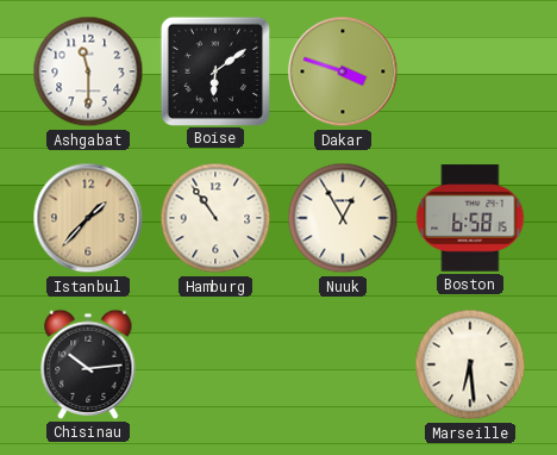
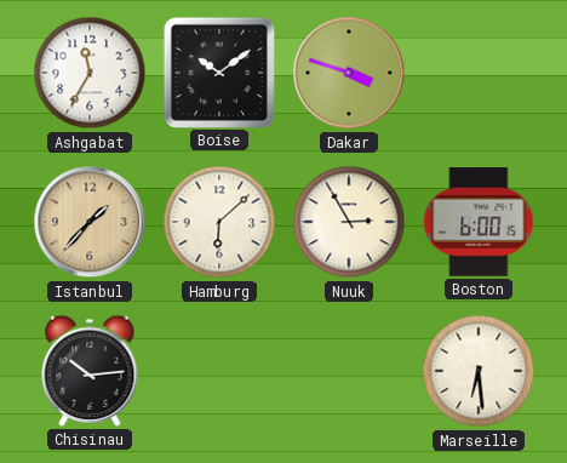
Ashgabat: 11:30 -> 11:35
Boise: 6:09 -> 10:09
Hamburg: 10:54 -> 6:08
Nuuk: 12:55 -> 2:55
Boston: 6:58 -> 6:00
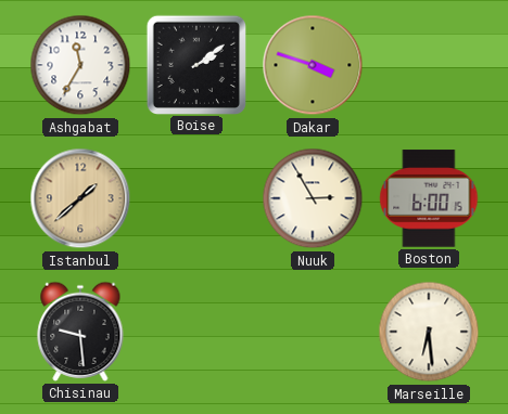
Boise: 10:09 -> 2:09
Istanbul: 1:37 -> 1:38
Hamburg: 6:08 -> none
Chisinau: 10:14 -> 9:29
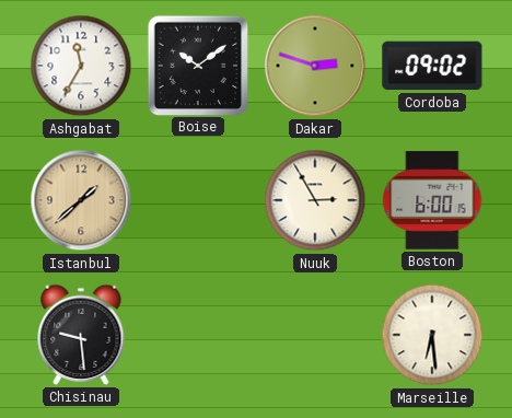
Boise: 2:09 -> 10:09
Dakar: 3:48 -> 2:48
Cordoba: none -> 09:02
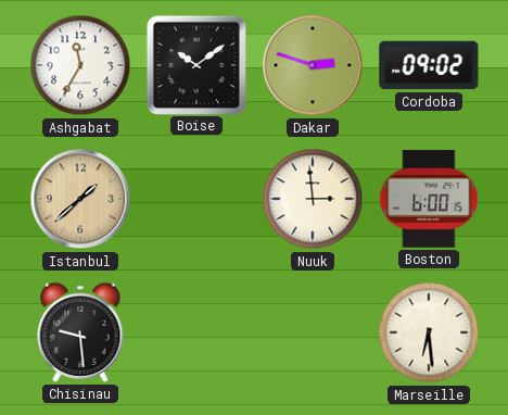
Nuuk: 2:55 -> 2:59
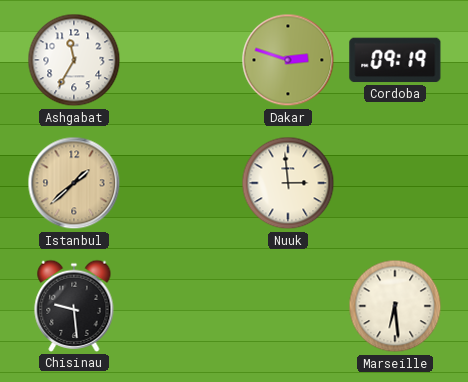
Boise: 10:09 -> none
Cordoba: 09:02 -> 09:19
Boston: 6:00 -> none
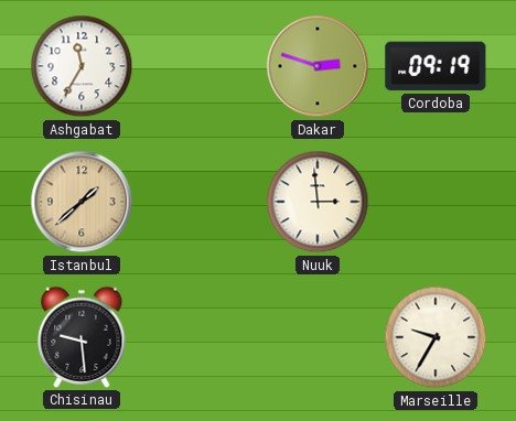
Marseille: 6:29 -> 9:35
